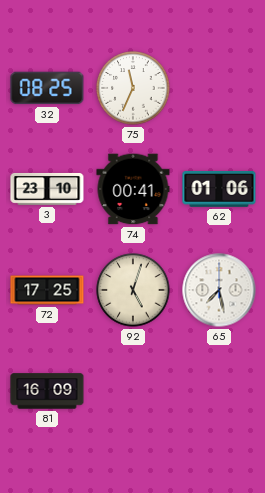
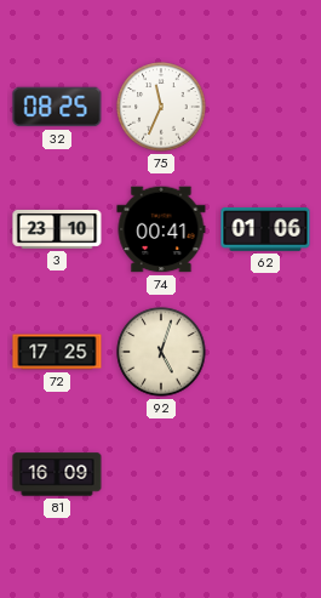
65: 7:28 -> none
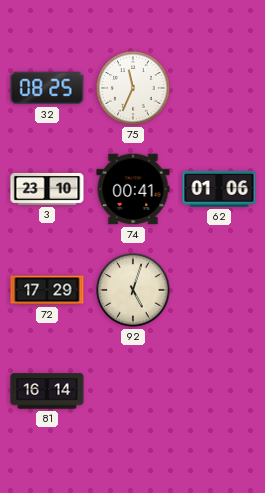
72: 17:25 -> 17:29
81: 16:09 -> 16:14
